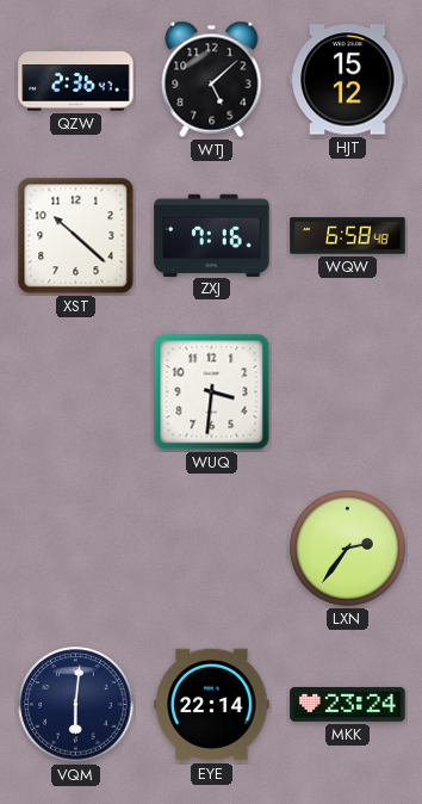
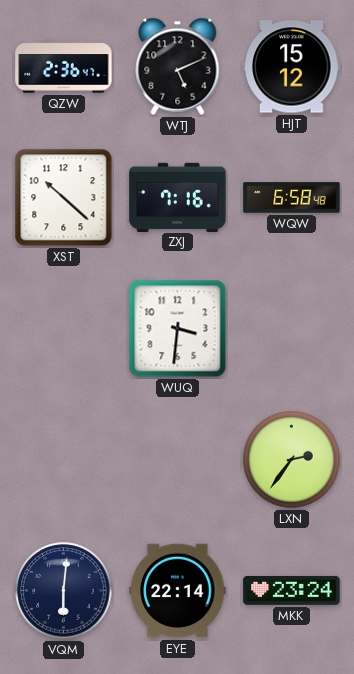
WTJ: 5:08 -> 5:11
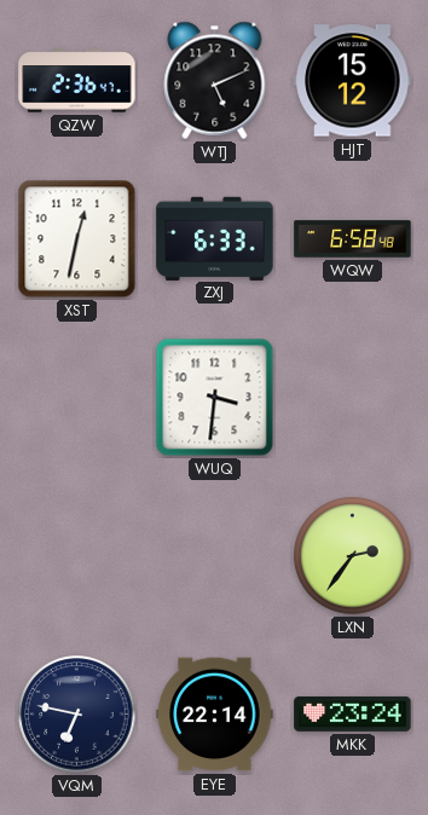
XST: 10:22 -> 12:32
ZXJ: 7:16 -> 6:33
VQM: 6:01 -> 6:47
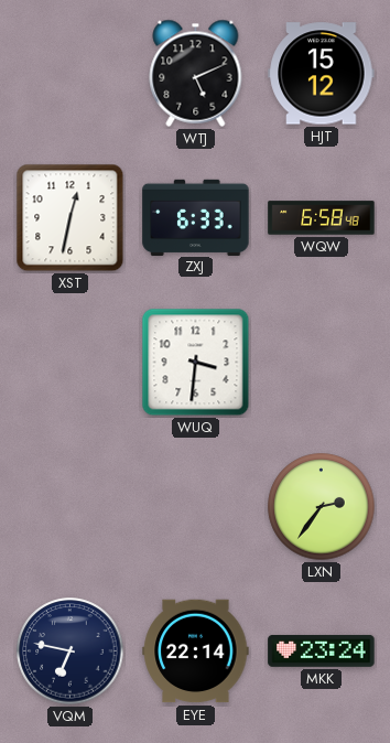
QZW: 2:36 -> none
